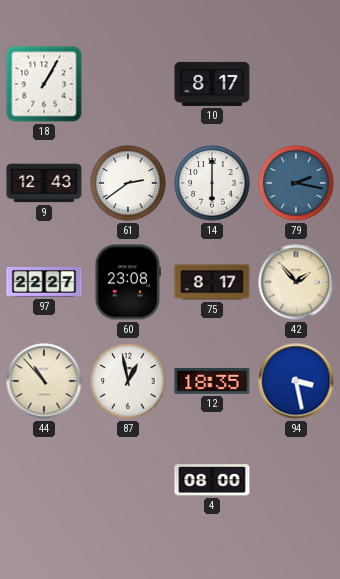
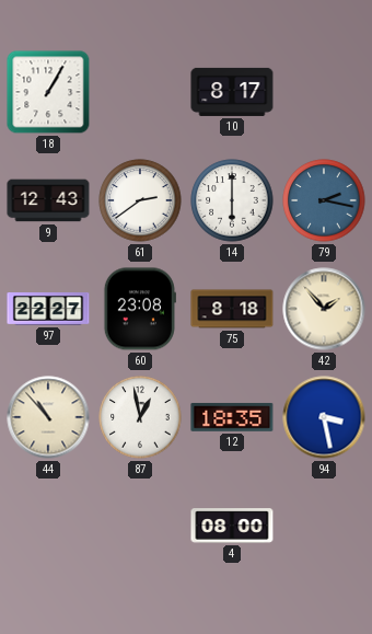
75: 8:17 -> 8:18
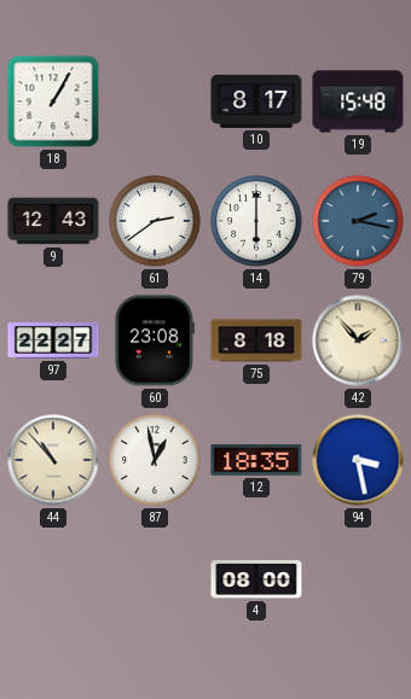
19: none -> 15:48
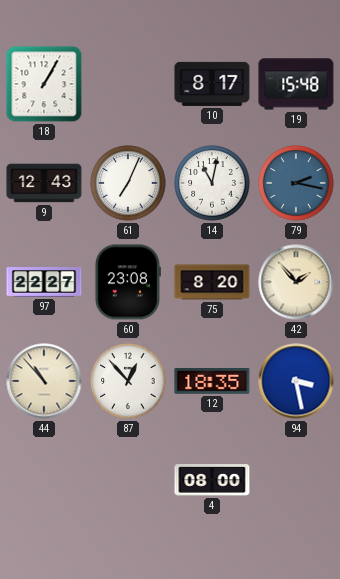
61: 2:39 -> 7:04
14: 6:00 -> 11:02
75: 8:18 -> 8:20
87: 12:58 -> 12:53
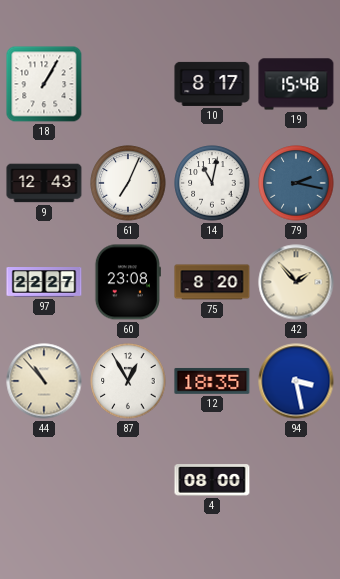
87: 12:53 -> 12:55
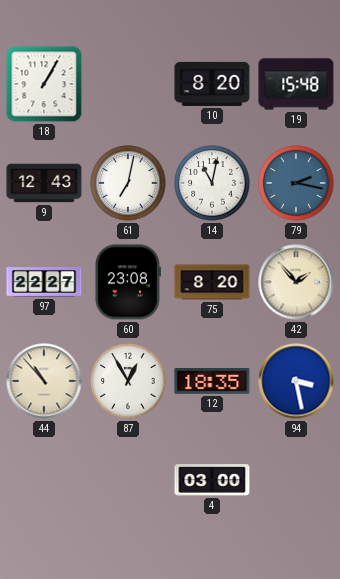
10: 8:17 -> 8:20
61: 7:04 -> 7:02
4: 08:00 -> 03:00
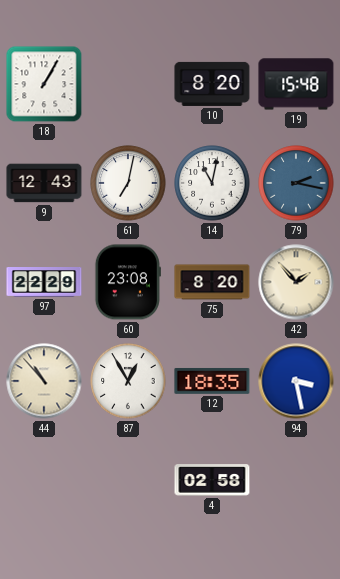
97: 22:27 -> 22:29
4: 03:00 -> 02:58
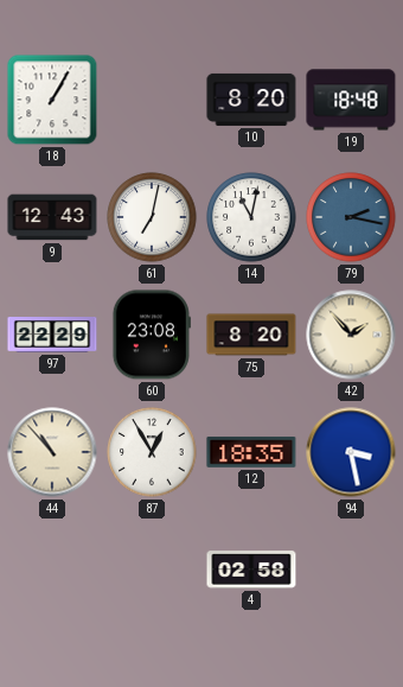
19: 15:48 -> 18:48
